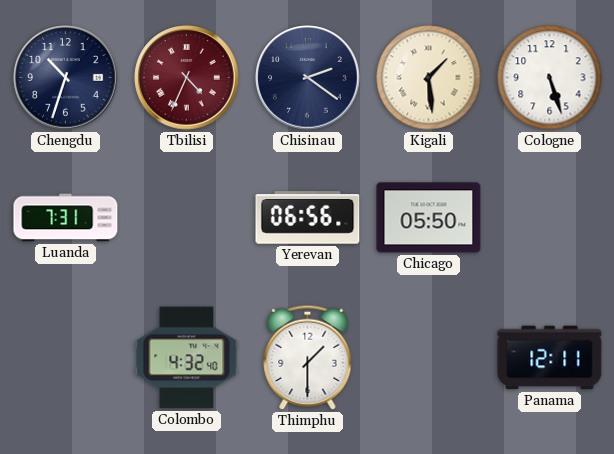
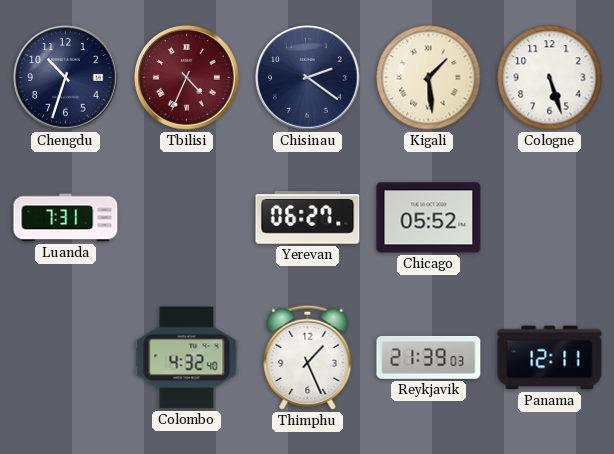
Yerevan: 06:56 -> 06:27
Chicago: 05:50 -> 05:52
Thimphu: 1:30 -> 1:26
Reykjavik: none -> 21:39
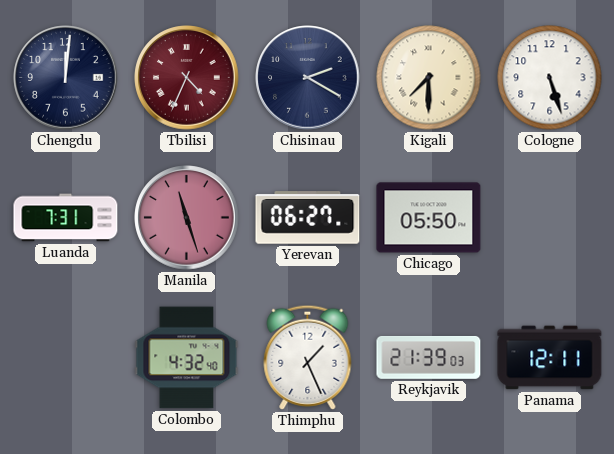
Chengdu: 10:33 -> 12:01
Chisinau: 2:21 -> 2:20
Kigali: 1:29 -> 7:30
Manila: none -> 11:27
Chicago: 05:52 -> 05:50
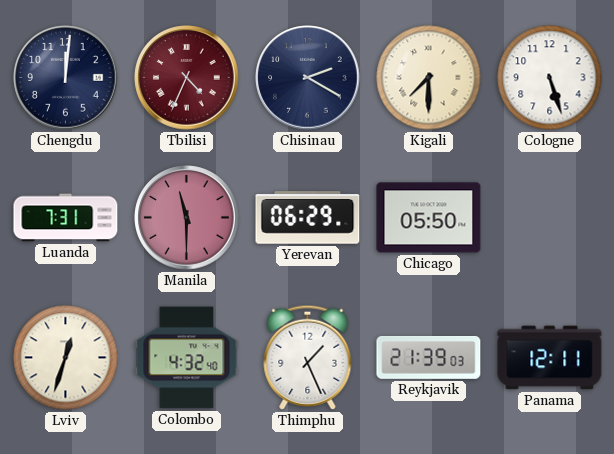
Manila: 11:27 -> 11:30
Yerevan: 06:27 -> 06:29
Lviv: none -> 12:33
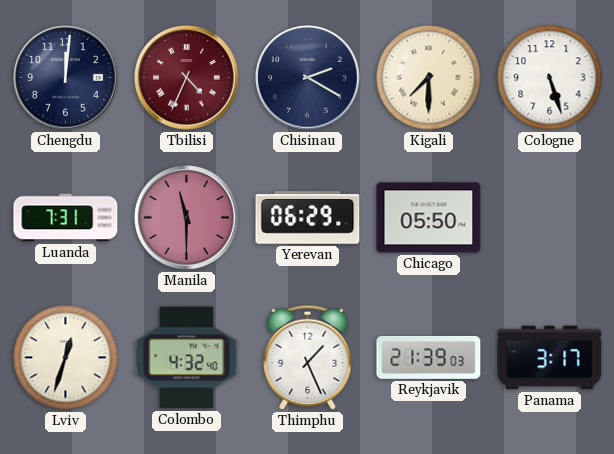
Panama: 12:11 -> 3:17
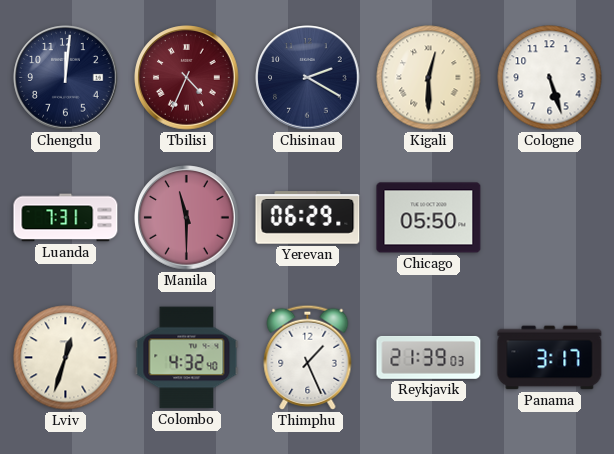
Kigali: 7:30 -> 12:30
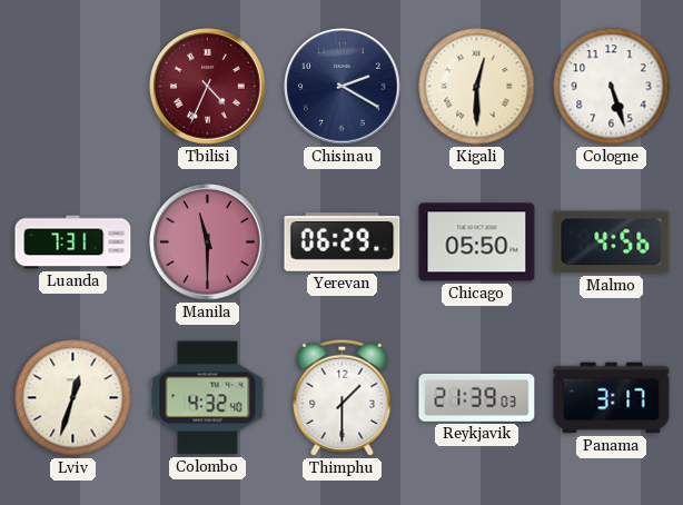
Chengdu: 12:01 -> none
Malmo: none -> 4:56
Thimphu: 1:26 -> 1:30
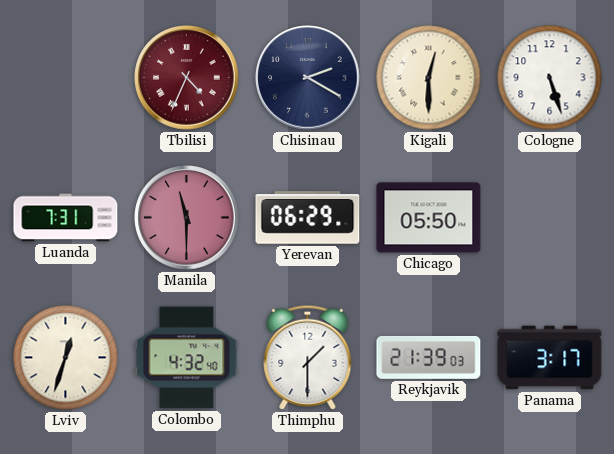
Malmo: 4:56 -> none
